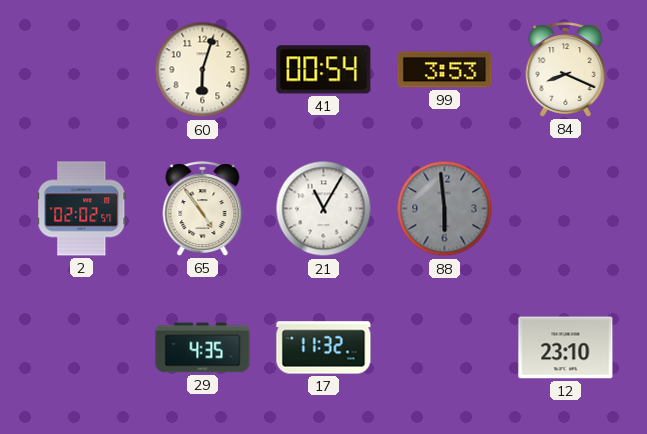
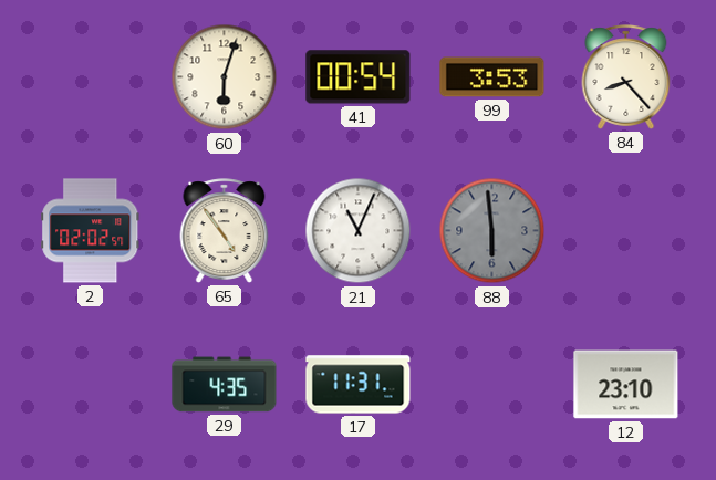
84: 8:19 -> 8:23
21: 11:05 -> 11:04
17: 11:32 -> 11:31
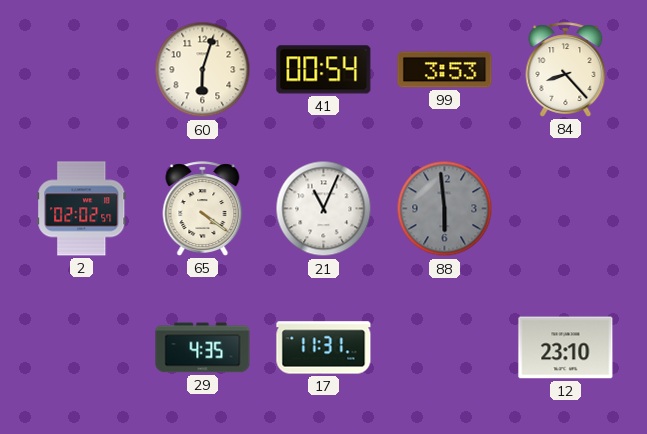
65: 4:54 -> 4:21
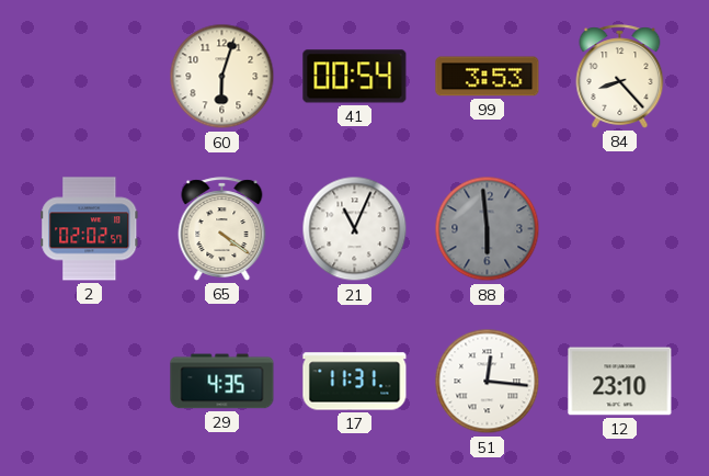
51: none -> 12:16
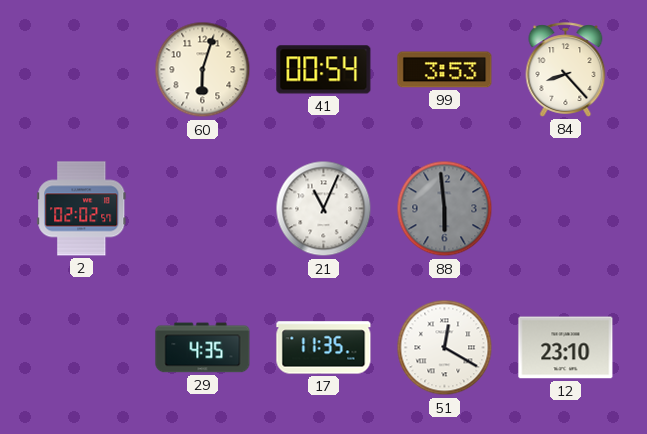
65: 4:21 -> none
17: 11:31 -> 11:35
51: 12:16 -> 12:20
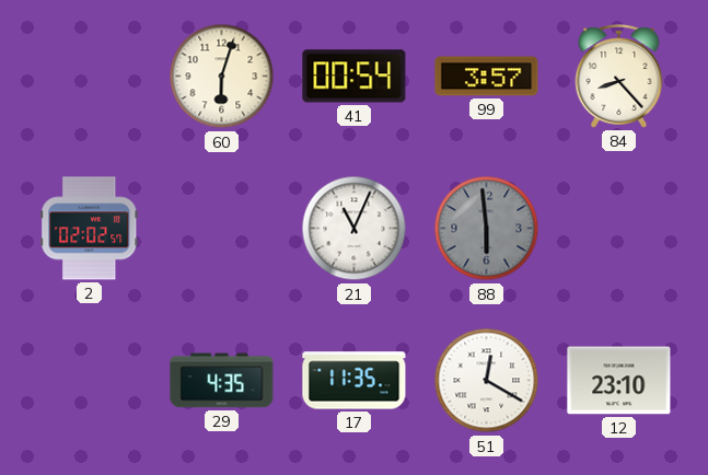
99: 3:53 -> 3:57
